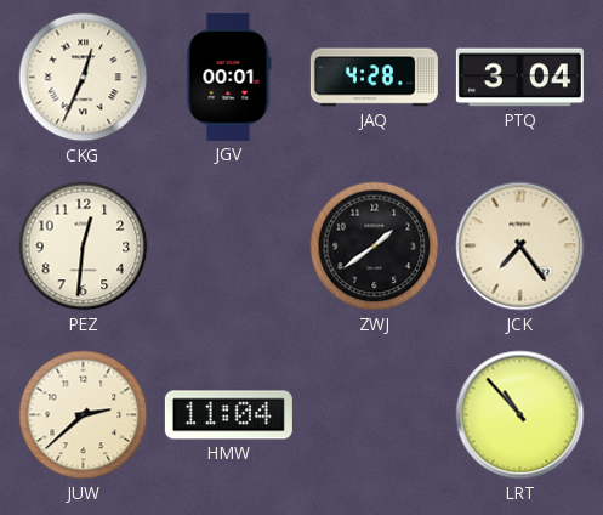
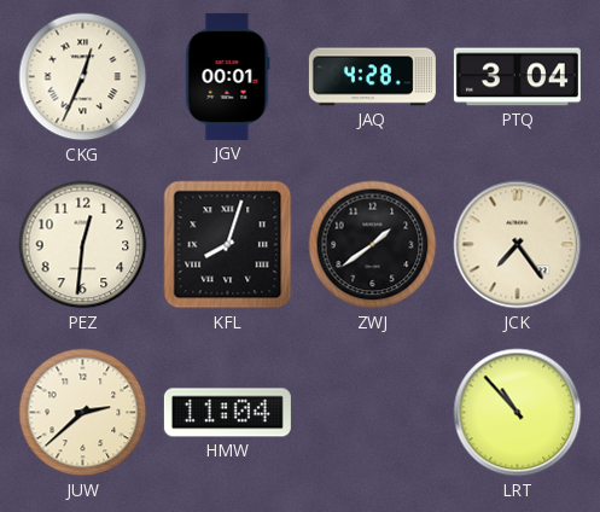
KFL: none -> 8:03
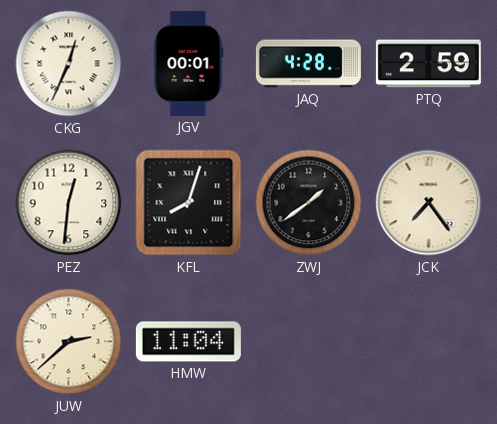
PTQ: 3:04 -> 2:59
LRT: 10:53 -> none
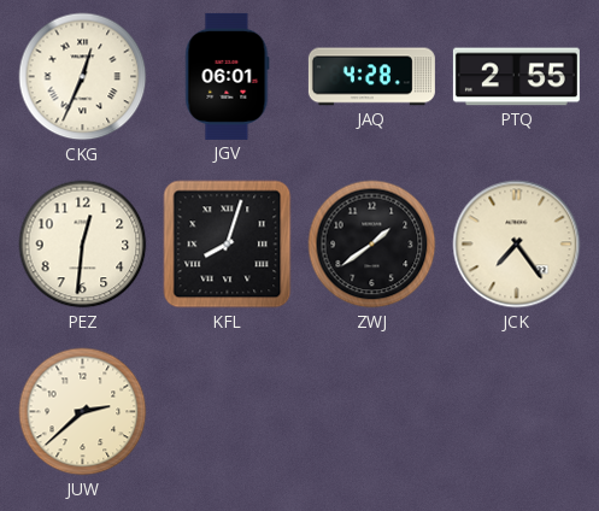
JGV: 00:01 -> 06:01
PTQ: 2:59 -> 2:55
HMW: 11:04 -> none
